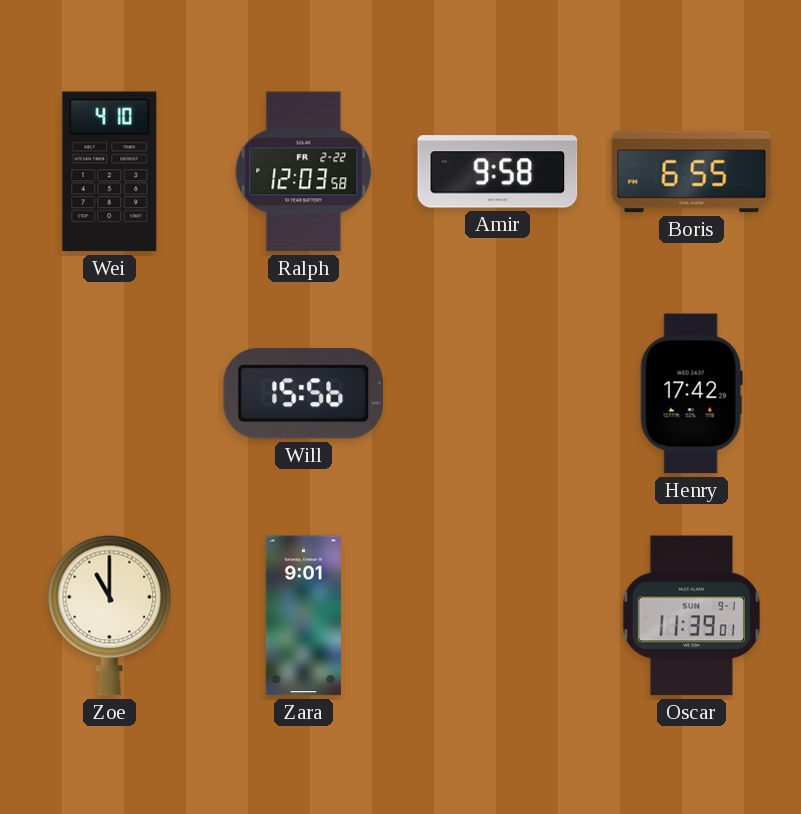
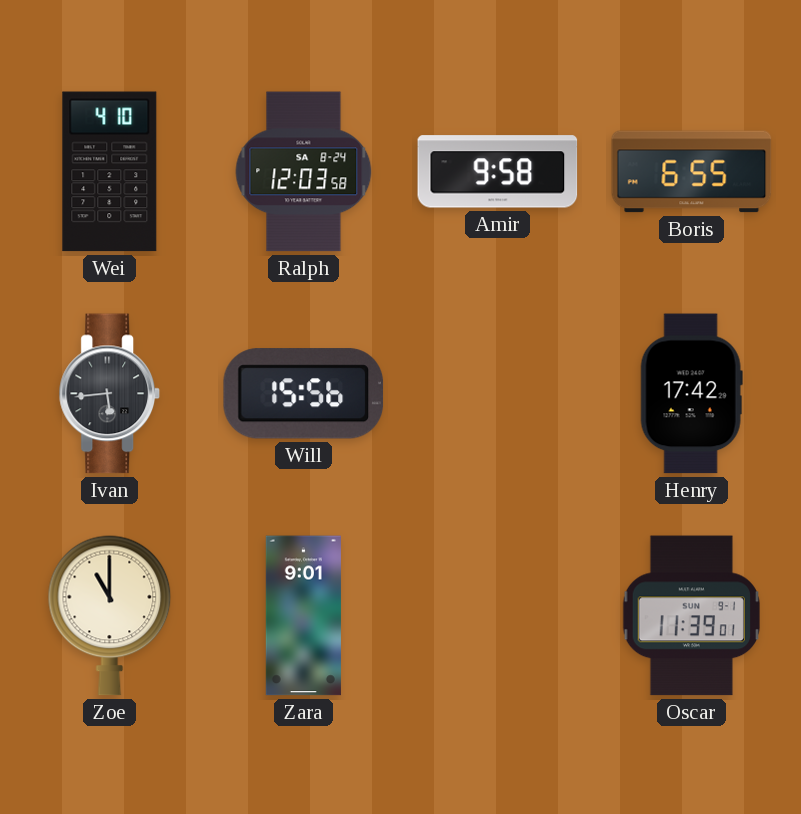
Ralph date: FR 2-22 -> SA 8-24
Ivan: none -> 5:44
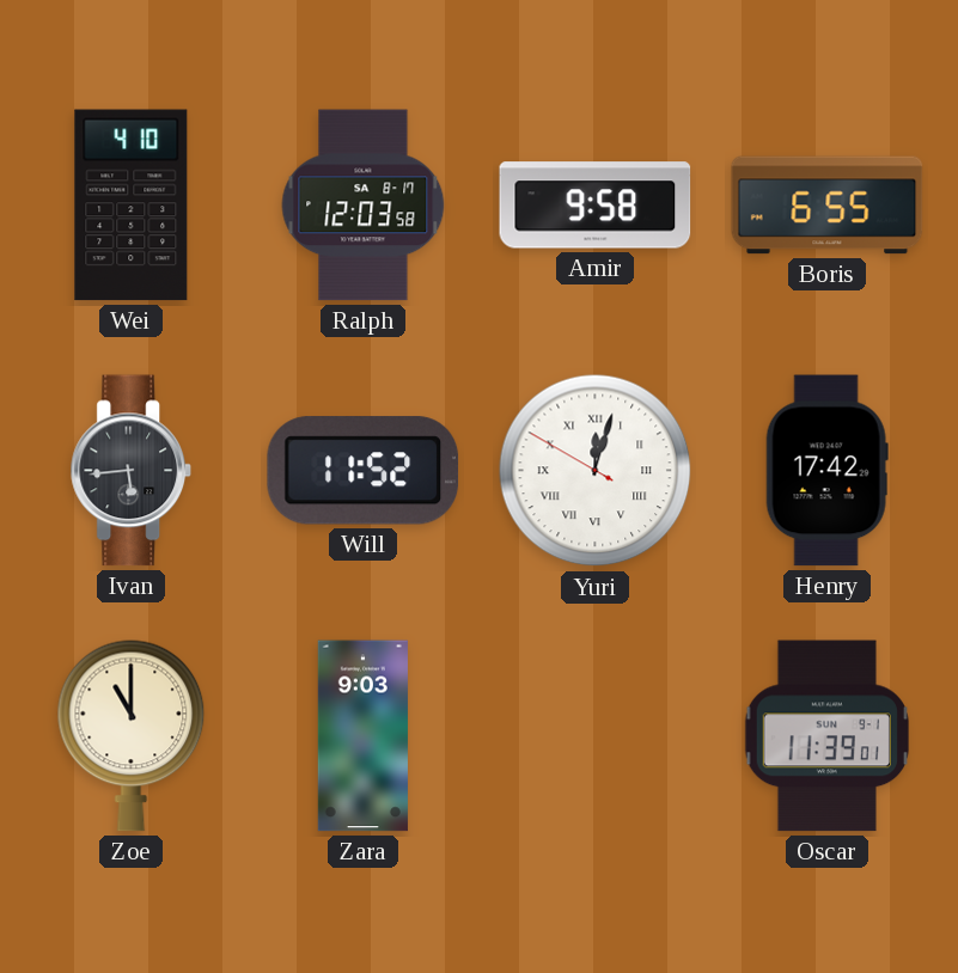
Ralph date: SA 8-24 -> SA 8-17
Will: 15:56 -> 11:52
Yuri: none -> 12:02
Zara: 9:01 -> 9:03
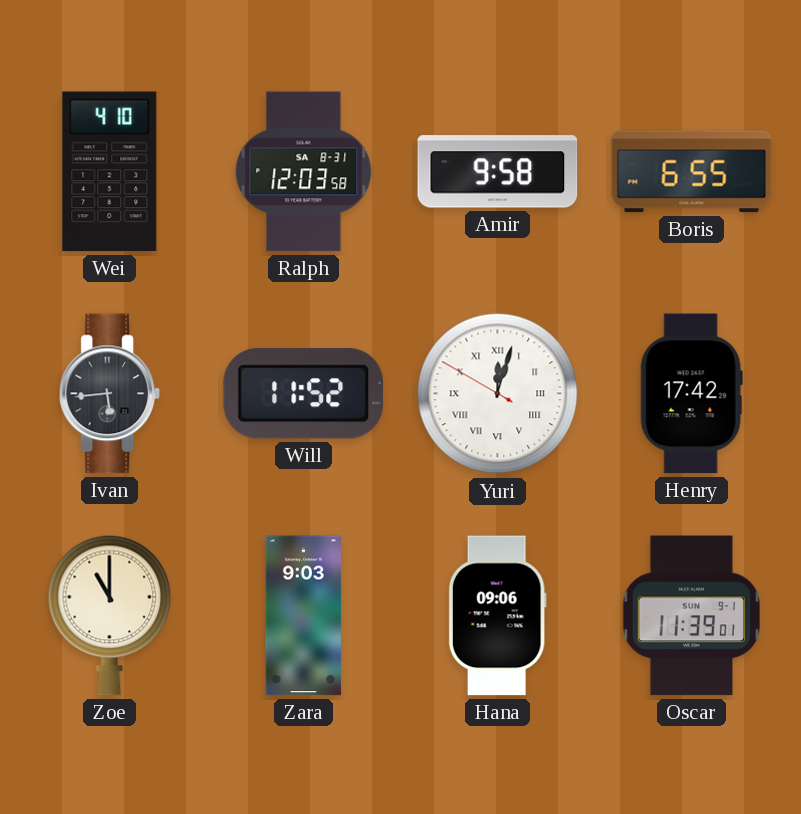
Ralph date: SA 8-17 -> SA 8-31
Hana: none -> 09:06
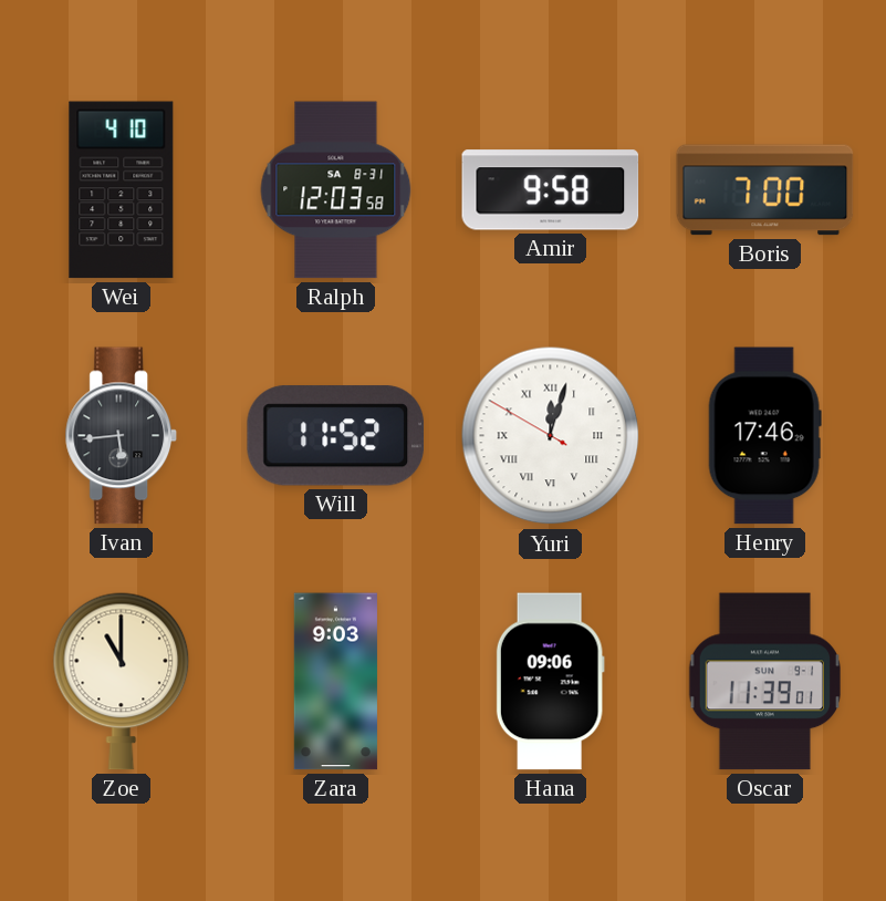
Boris: 6:55 -> 7:00
Henry: 17:42 -> 17:46
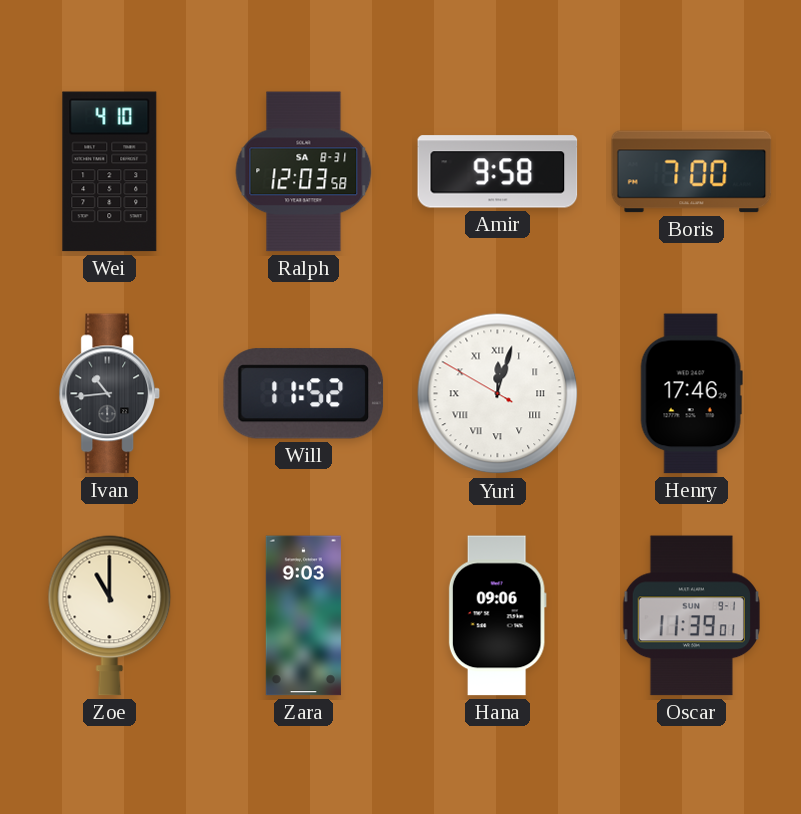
Ivan: 5:44 -> 10:44
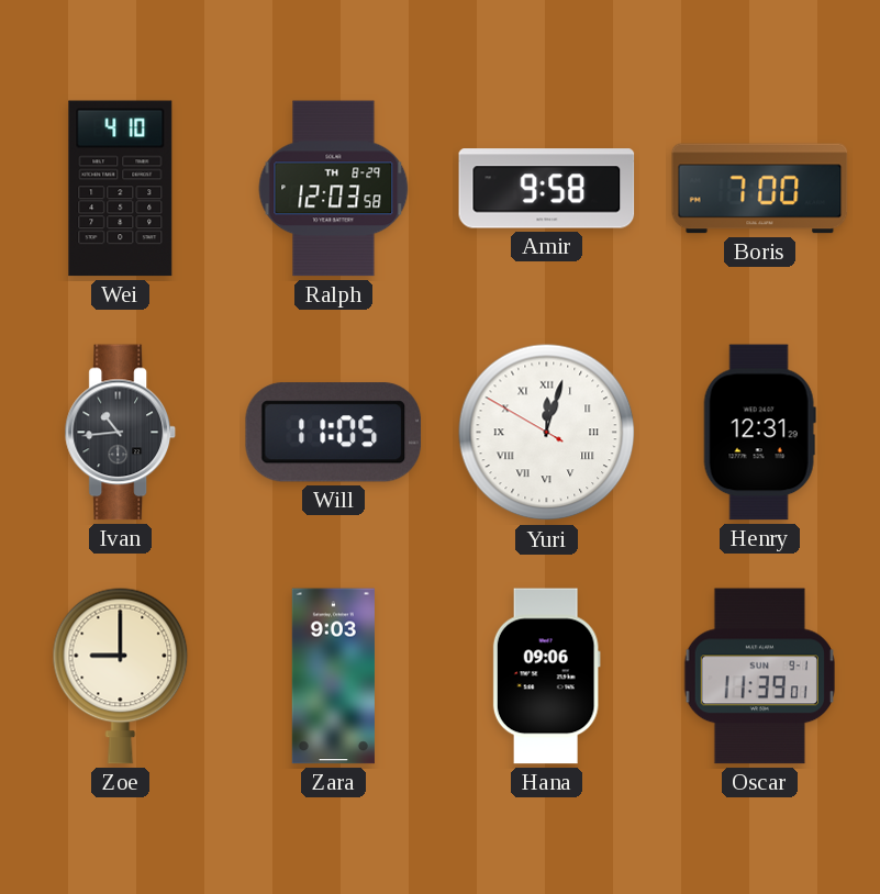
Ralph date: SA 8-31 -> TH 8-29
Will: 11:52 -> 11:05
Henry: 17:46 -> 12:31
Zoe: 11:00 -> 9:00
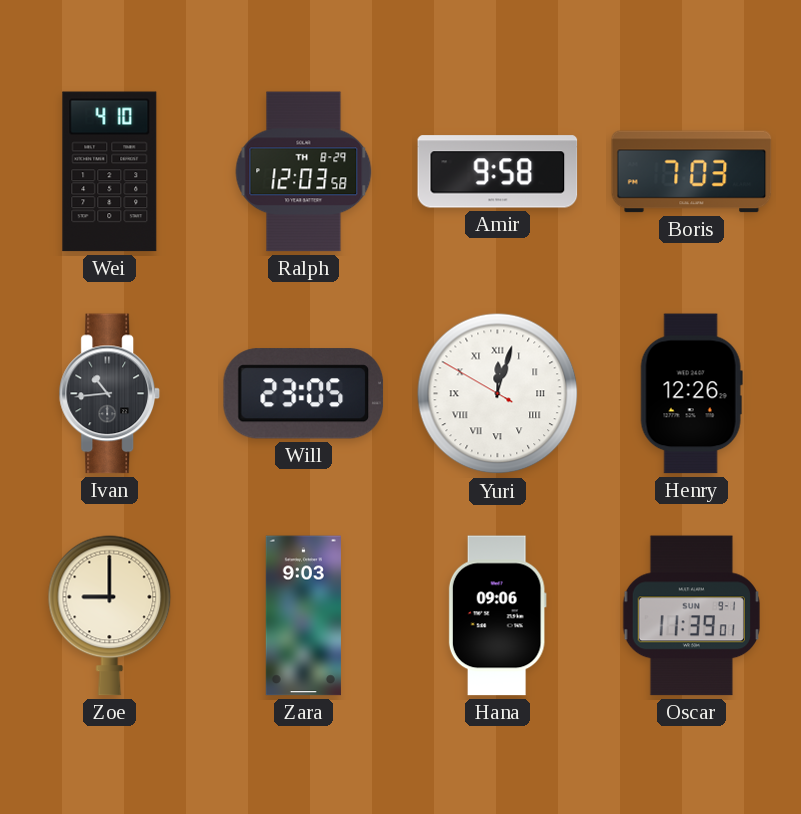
Boris: 7:00 -> 7:03
Will: 11:05 -> 23:05
Henry: 12:31 -> 12:26
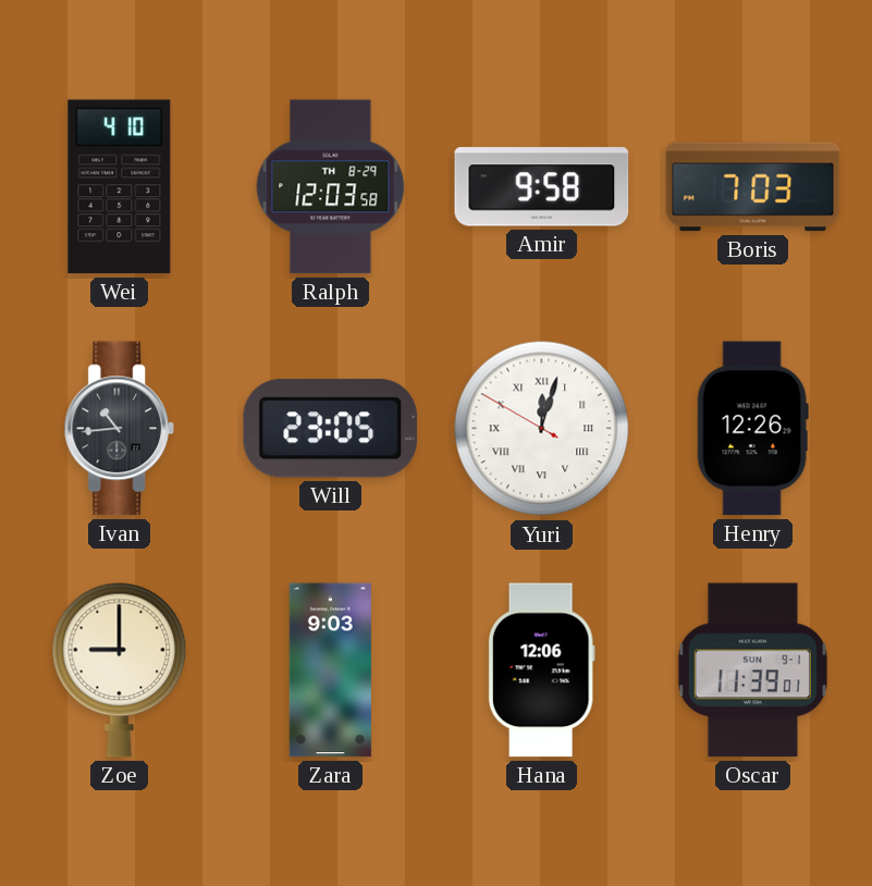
Hana: 09:06 -> 12:06
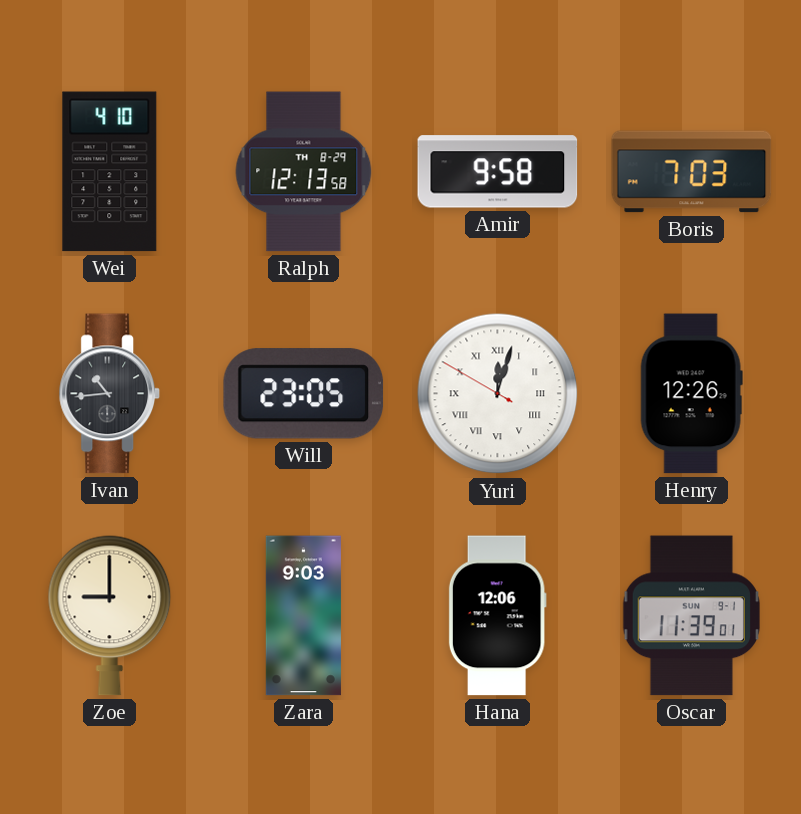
Ralph: 12:03 -> 12:13
